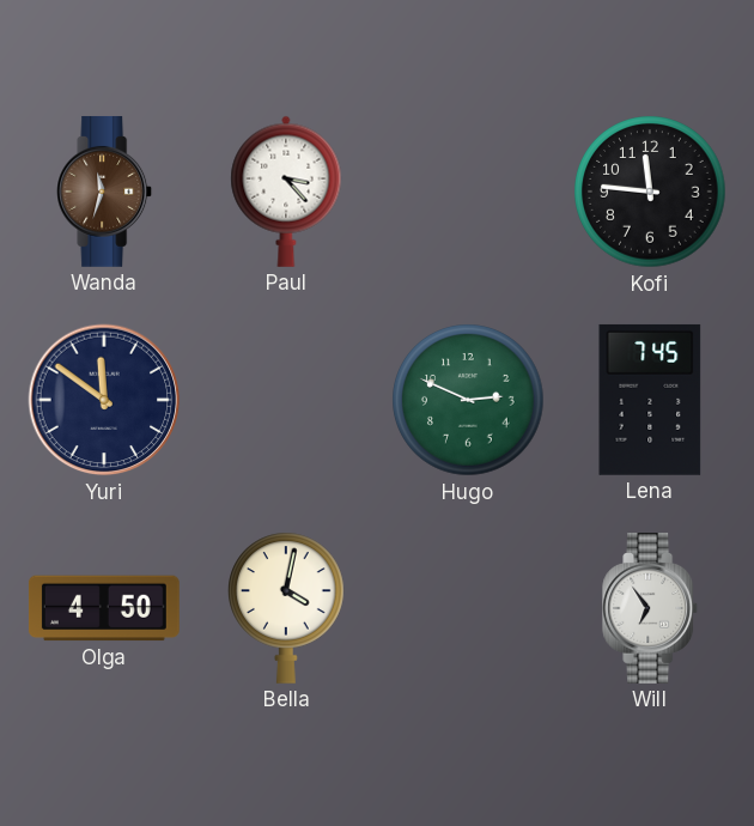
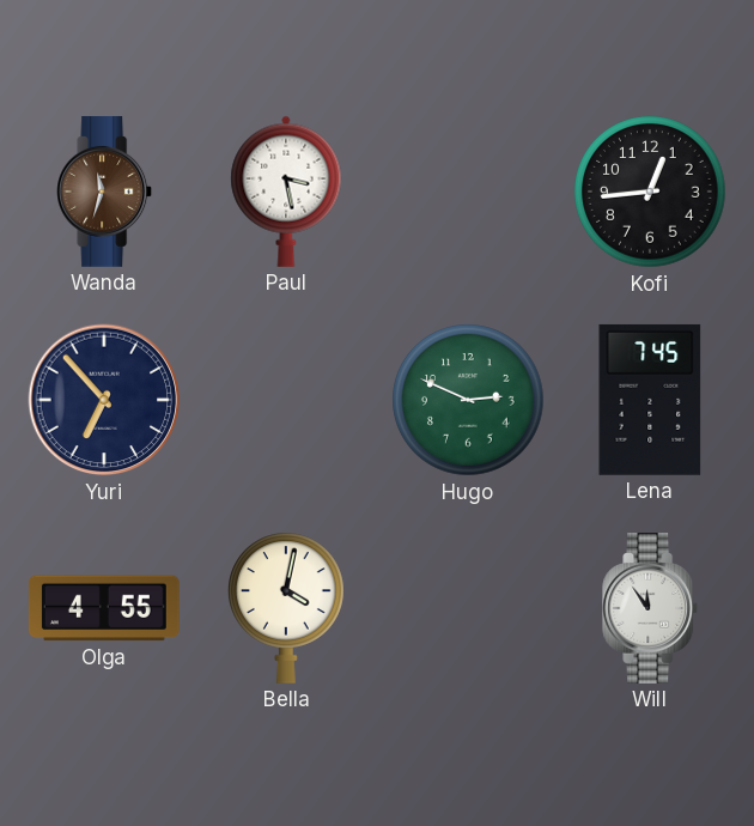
Paul: 3:23 -> 3:28
Kofi: 11:46 -> 12:44
Yuri: 11:51 -> 6:53
Olga: 4:50 -> 4:55
Will: 6:54 -> 11:54
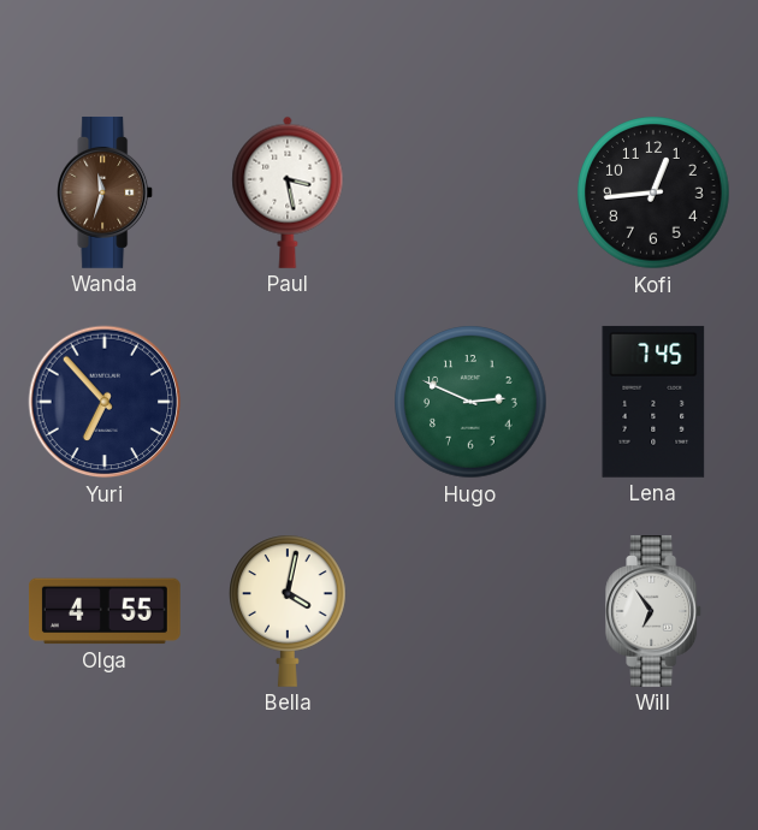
Will: 11:54 -> 6:54
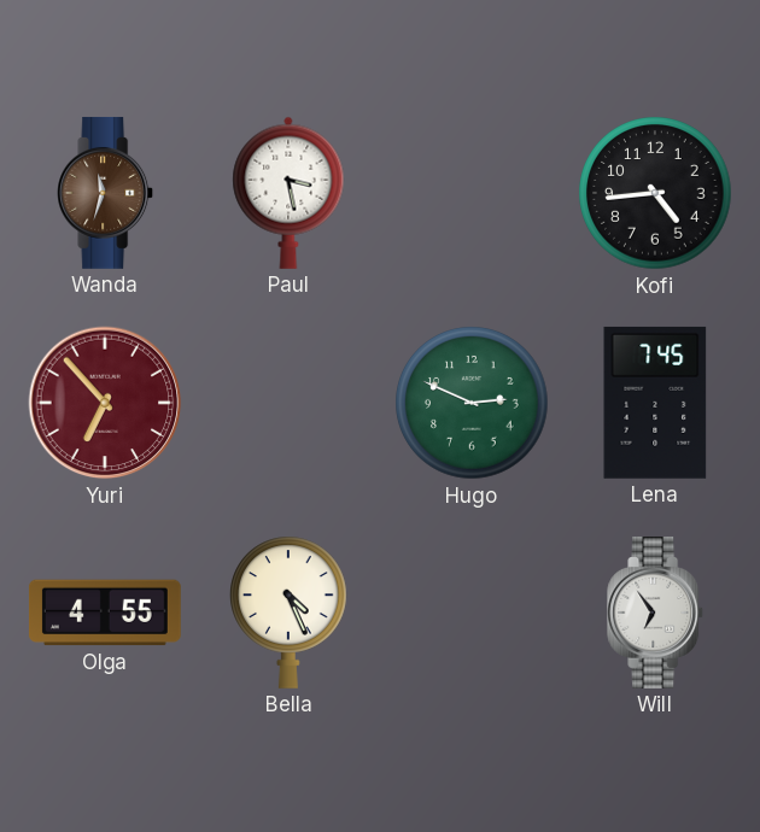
Kofi: 12:44 -> 4:44
Yuri dial: navy -> burgundy
Bella: 4:02 -> 4:26
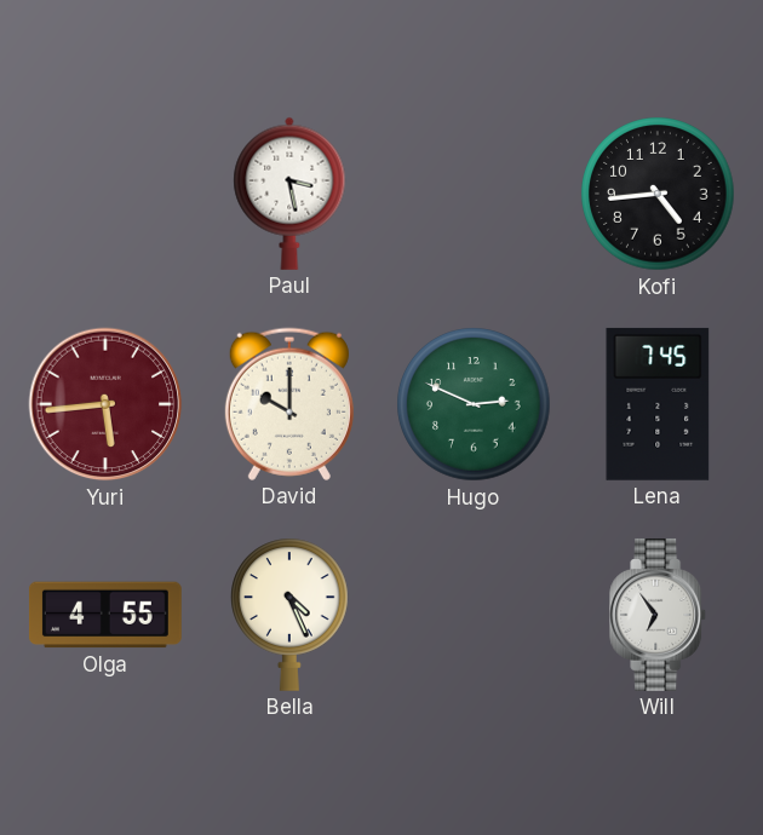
Wanda: 11:33 -> none
Yuri: 6:53 -> 5:44
David: none -> 10:00
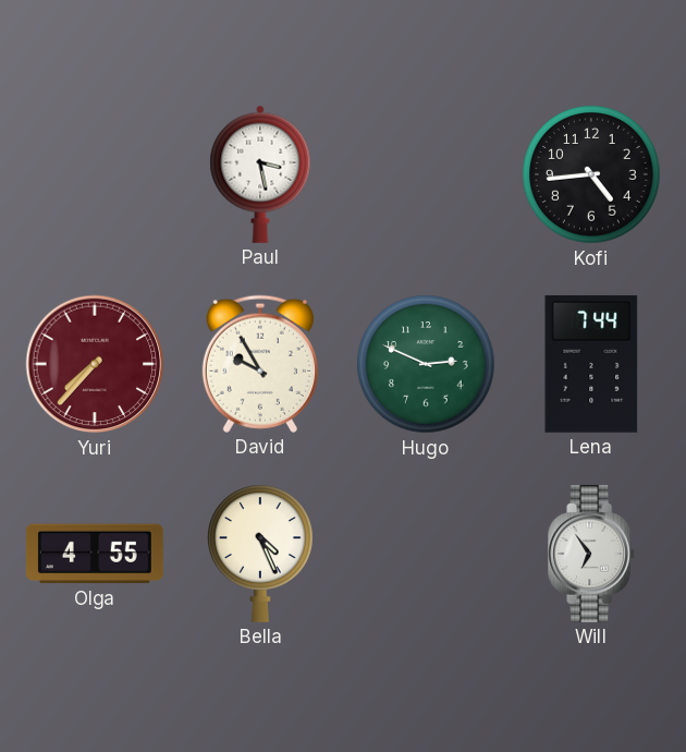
Yuri: 5:44 -> 7:37
David: 10:00 -> 9:55
Lena: 7:45 -> 7:44
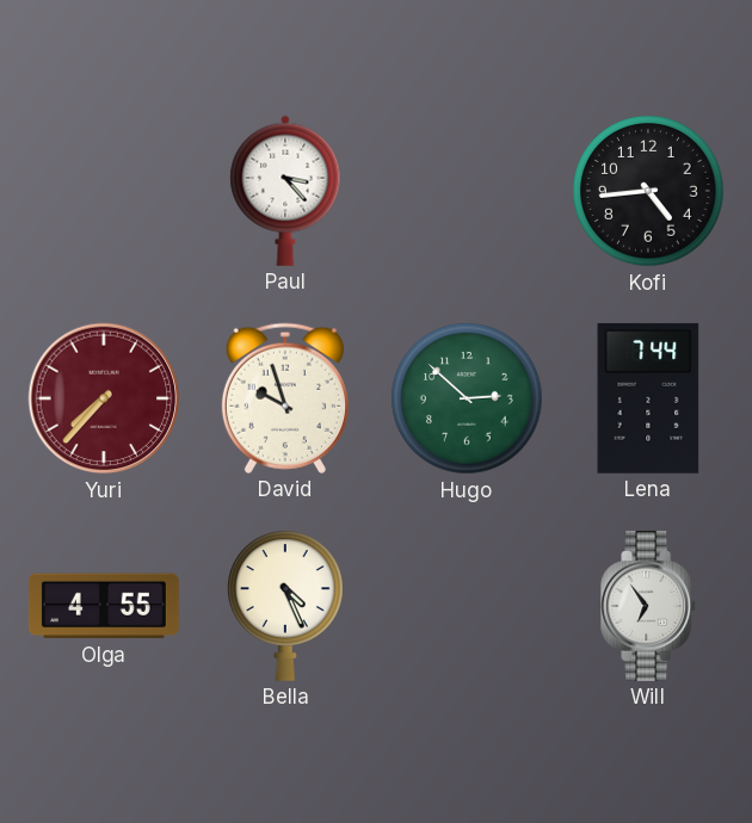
Paul: 3:28 -> 3:23
David: 9:55 -> 9:57
Hugo: 2:49 -> 2:52
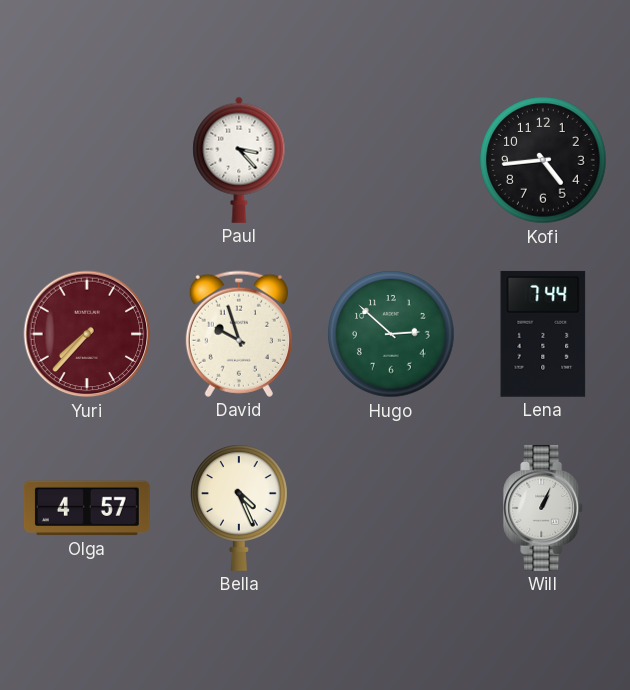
Olga: 4:55 -> 4:57
Will: 6:54 -> 1:04
